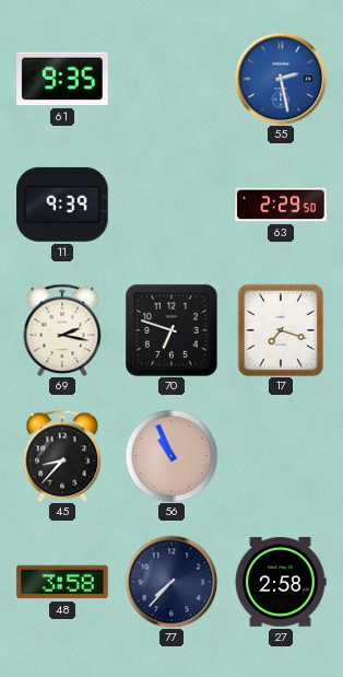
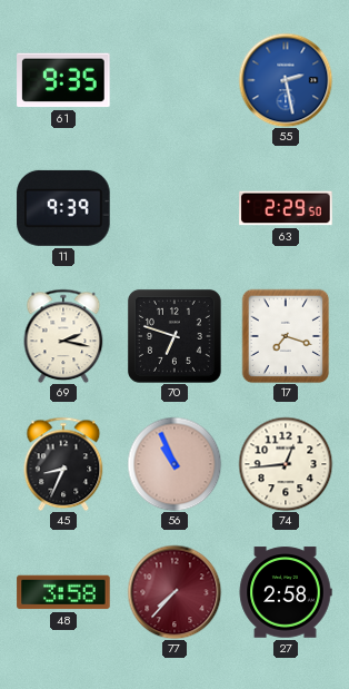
45: 8:37 -> 8:34
74: none -> 12:44
77 dial: navy -> burgundy
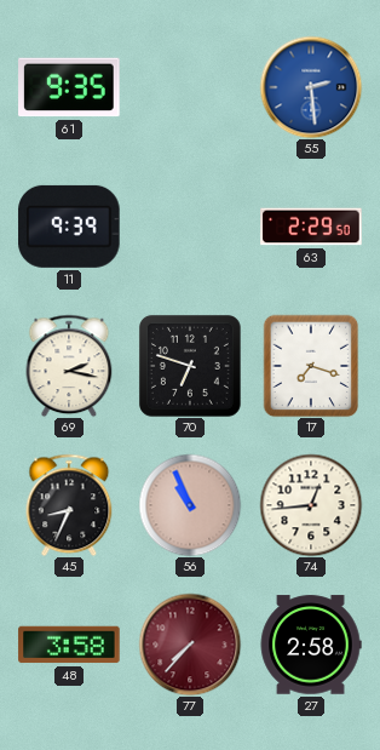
55: 2:28 -> 2:29
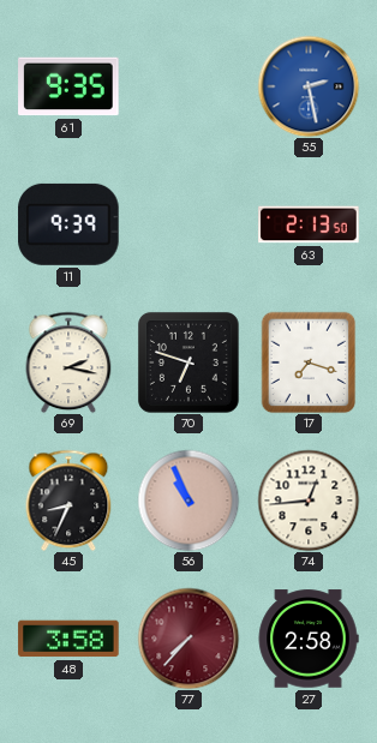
55: 2:29 -> 2:28
63: 2:29 -> 2:13
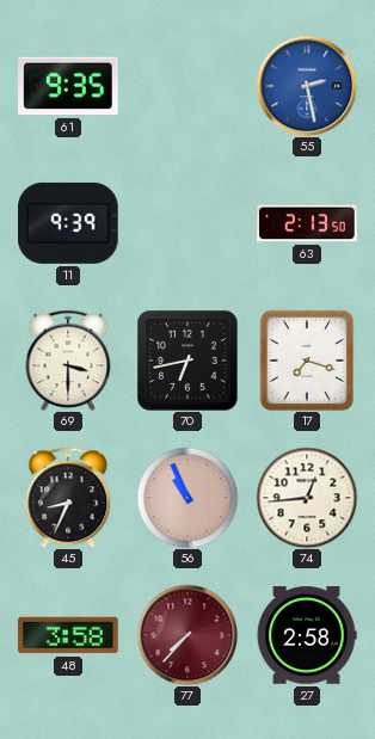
69: 2:17 -> 3:30
70: 6:48 -> 6:43
